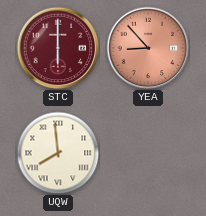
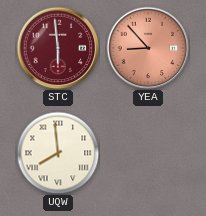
STC: 6:00 -> 5:59
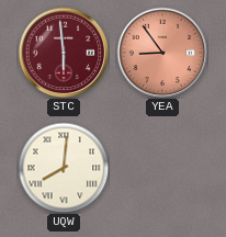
YEA: 8:53 -> 8:54
UQW: 7:59 -> 8:01
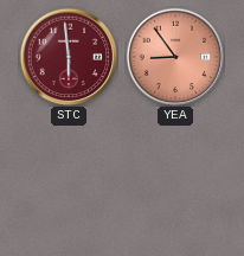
UQW: 8:01 -> none
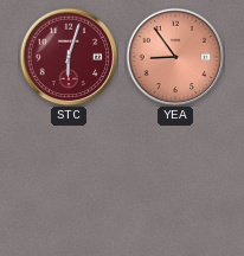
STC: 5:59 -> 6:03
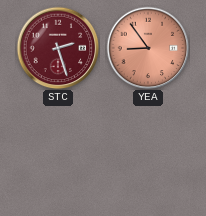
STC: 6:03 -> 2:27
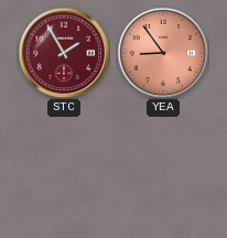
STC: 2:27 -> 1:55
